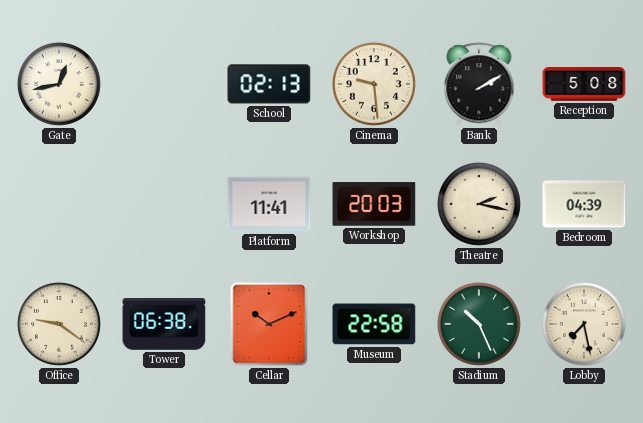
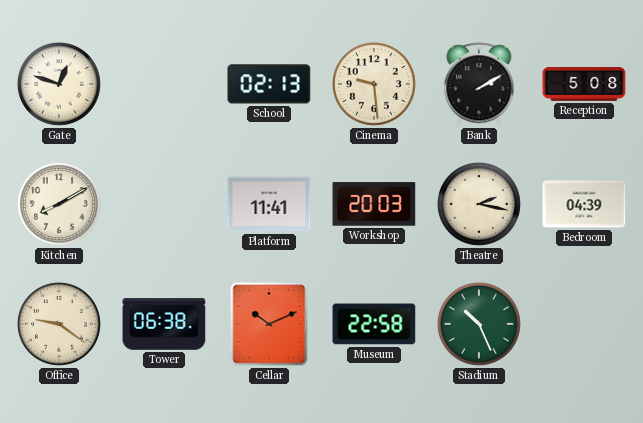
Gate: 12:43 -> 12:48
Kitchen: none -> 8:10
Lobby: 7:28 -> none
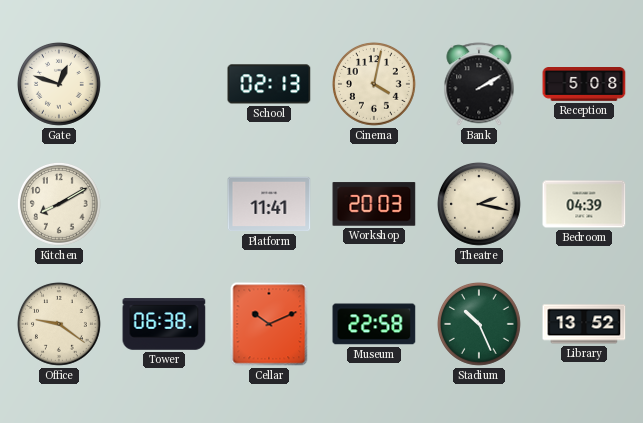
Cinema: 9:29 -> 4:02
Library: none -> 13:52
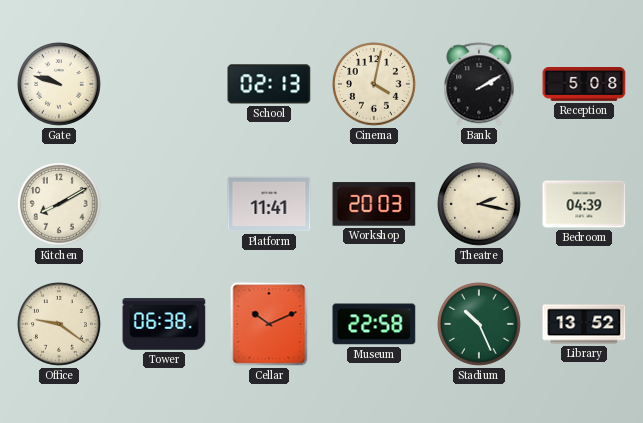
Gate: 12:48 -> 9:48
